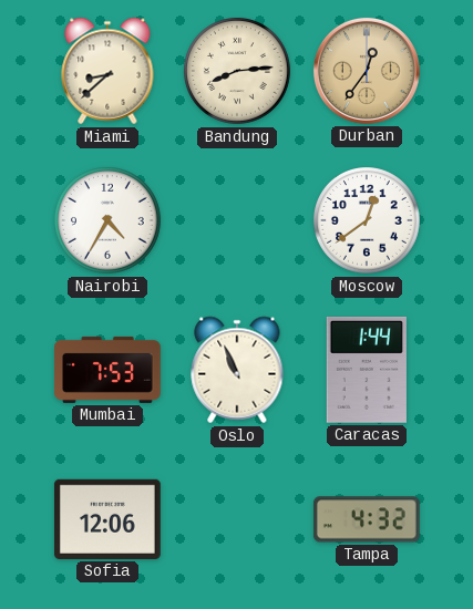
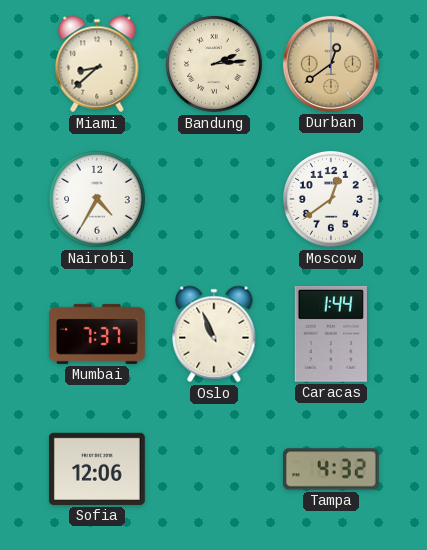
Bandung: 8:14 -> 2:14
Durban: 12:36 -> 12:39
Mumbai: 7:53 -> 7:37
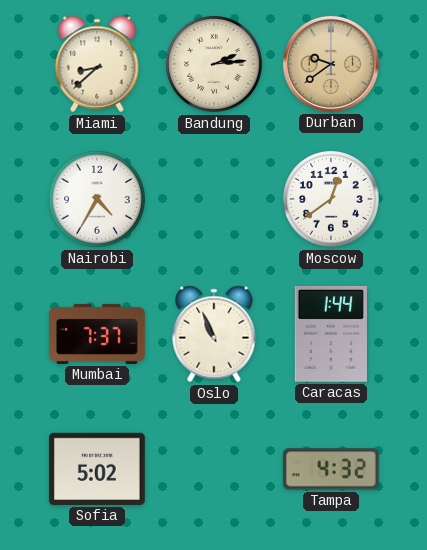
Durban: 12:39 -> 9:39
Sofia: 12:06 -> 5:02
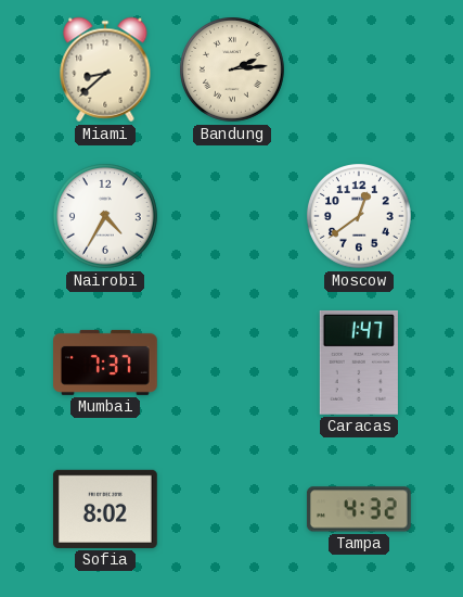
Durban: 9:39 -> none
Oslo: 10:56 -> none
Caracas: 1:44 -> 1:47
Sofia: 5:02 -> 8:02
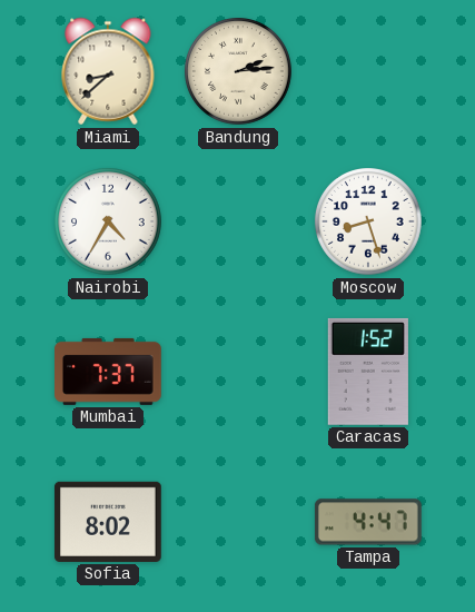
Moscow: 12:39 -> 8:27
Caracas: 1:47 -> 1:52
Tampa: 4:32 -> 4:47
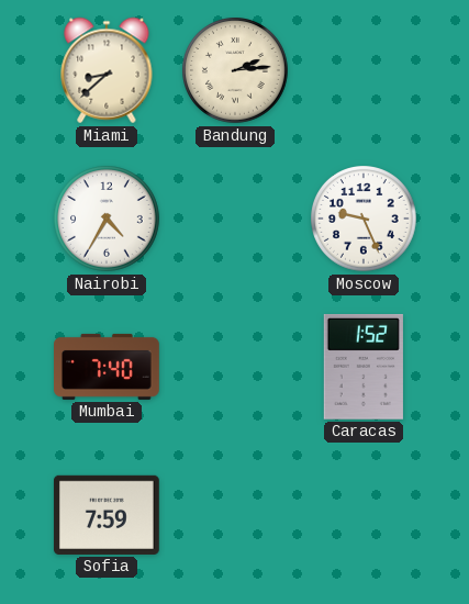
Moscow: 8:27 -> 9:26
Mumbai: 7:37 -> 7:40
Sofia: 8:02 -> 7:59
Tampa: 4:47 -> none
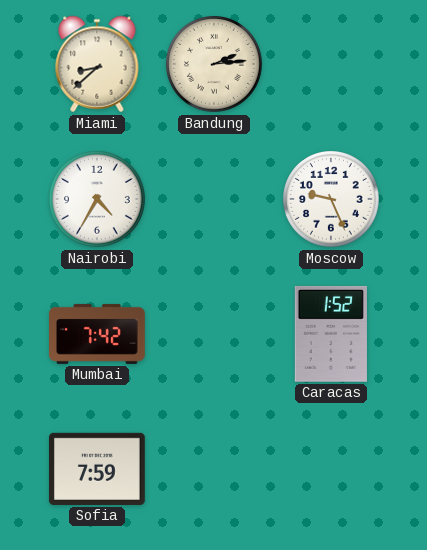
Mumbai: 7:40 -> 7:42
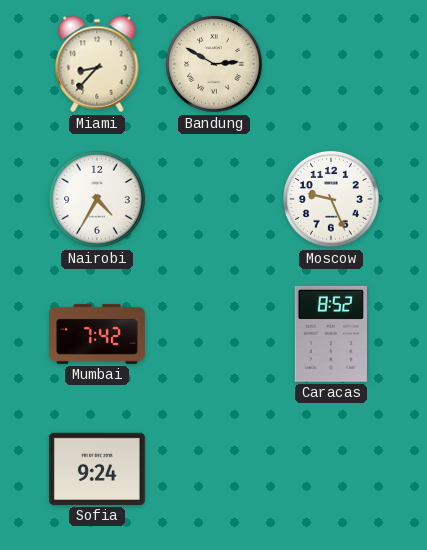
Miami: 8:38 -> 8:37
Bandung: 2:14 -> 2:50
Caracas: 1:52 -> 8:52
Sofia: 7:59 -> 9:24
